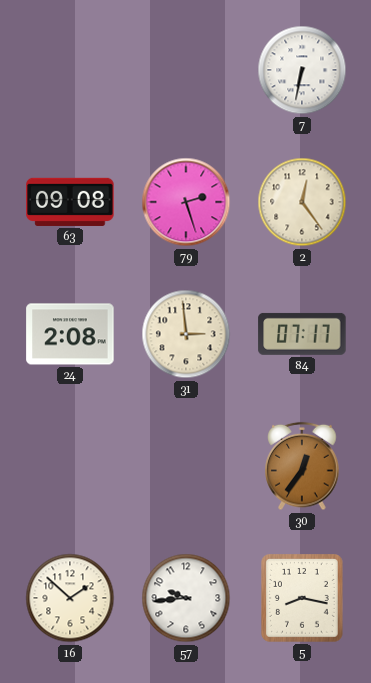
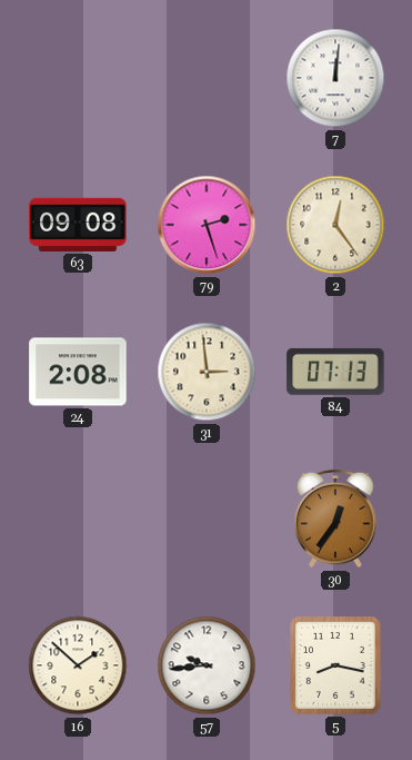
7: 6:32 -> 12:01
84: 07:17 -> 07:13
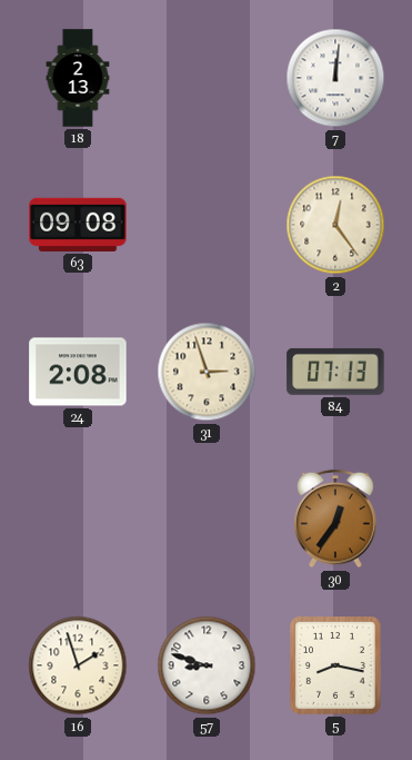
18: none -> 2:13
79: 2:27 -> none
31: 2:59 -> 2:57
16: 1:52 -> 1:57
57: 9:44 -> 8:48
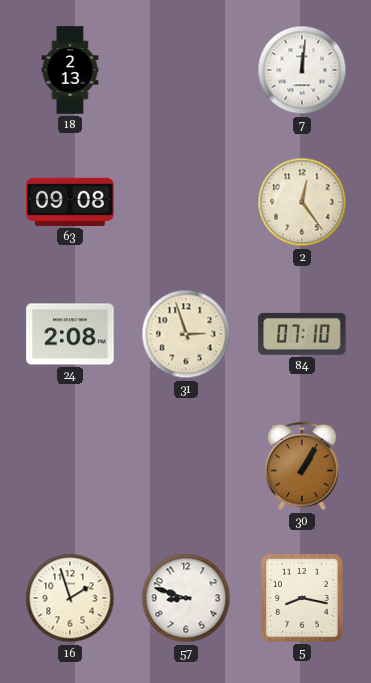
84: 07:13 -> 07:10
30: 12:36 -> 1:05
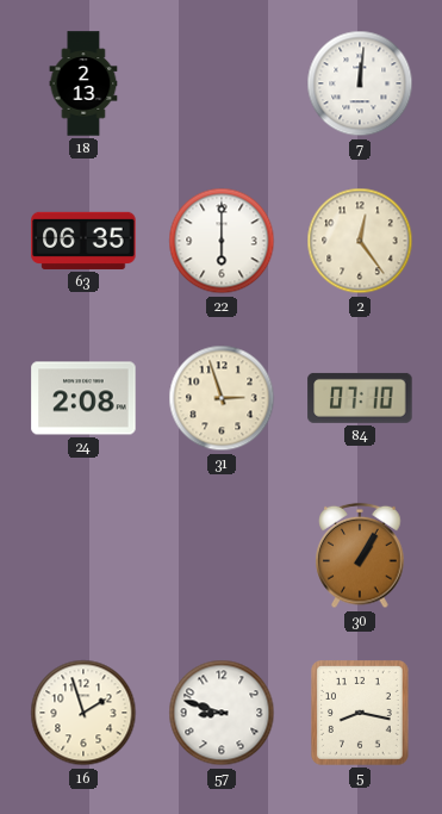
63: 09:08 -> 06:35
22: none -> 6:00
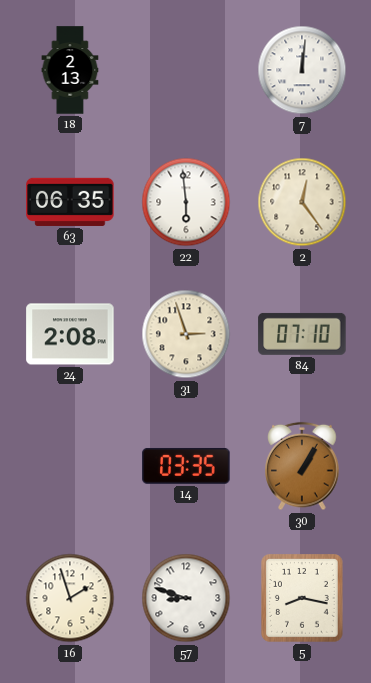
22: 6:00 -> 5:59
14: none -> 03:35
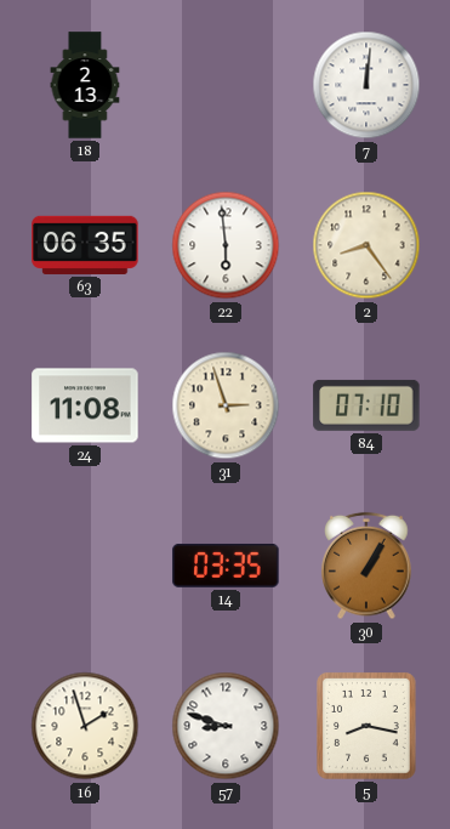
2: 12:24 -> 8:24
24: 2:08 -> 11:08
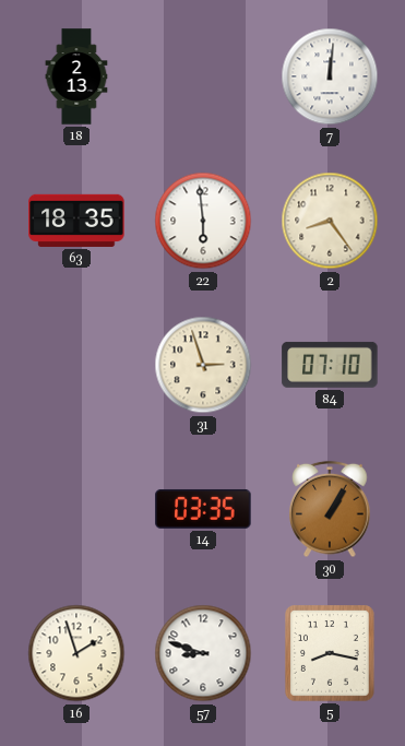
63: 06:35 -> 18:35
24: 11:08 -> none
